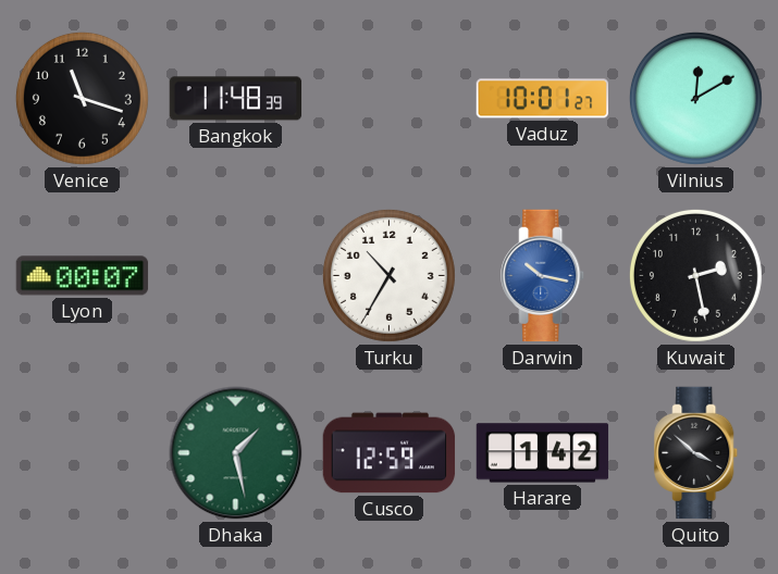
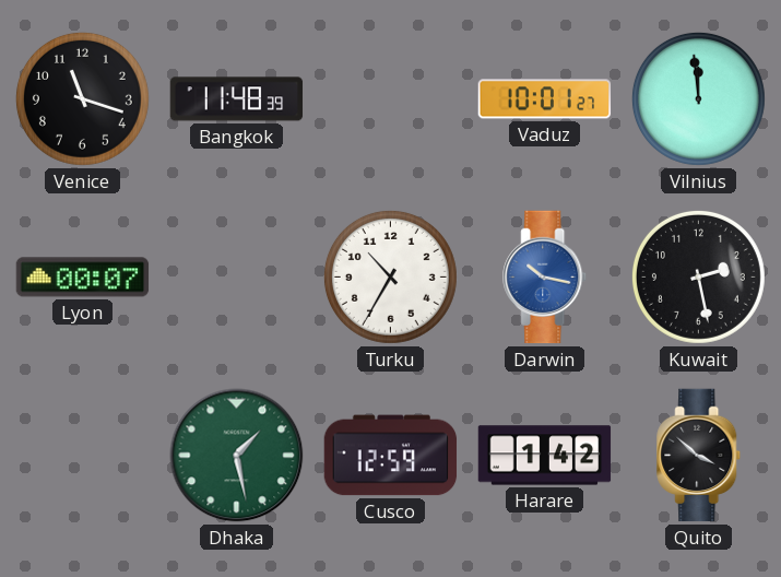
Vilnius: 12:10 -> 11:59
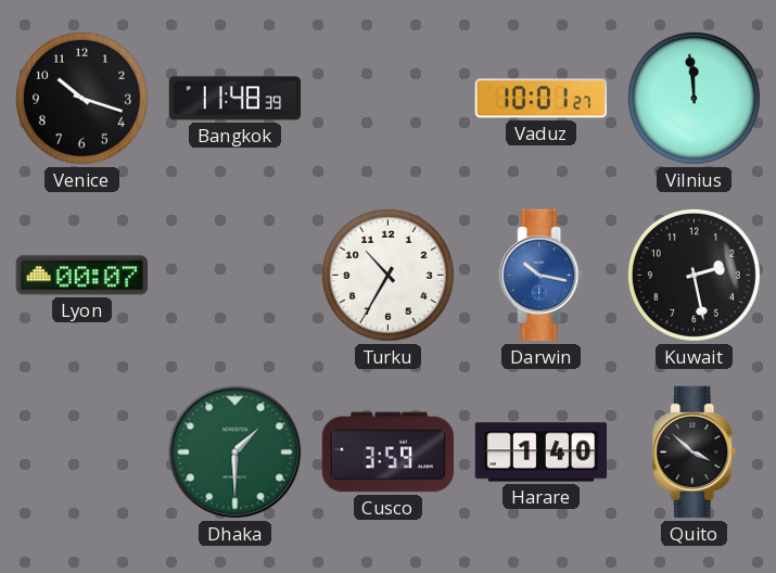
Venice: 11:18 -> 10:18
Dhaka: 1:28 -> 1:30
Cusco: 12:59 -> 3:59
Harare: 1:42 -> 1:40
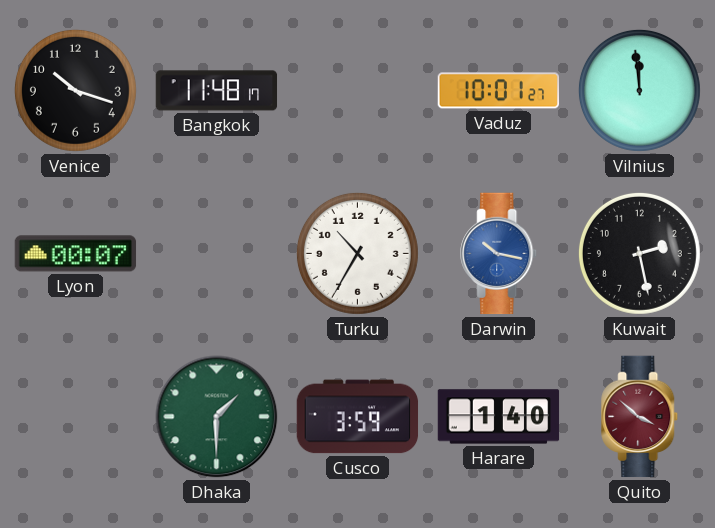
Bangkok: 11:48:39 -> 11:48:17
Quito dial: black -> burgundy
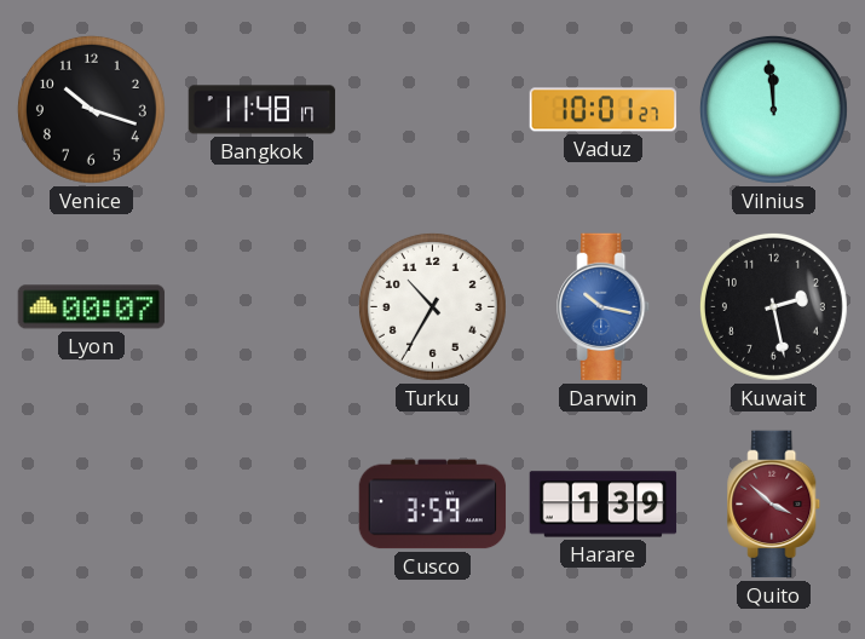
Dhaka: 1:30 -> none
Harare: 1:40 -> 1:39
